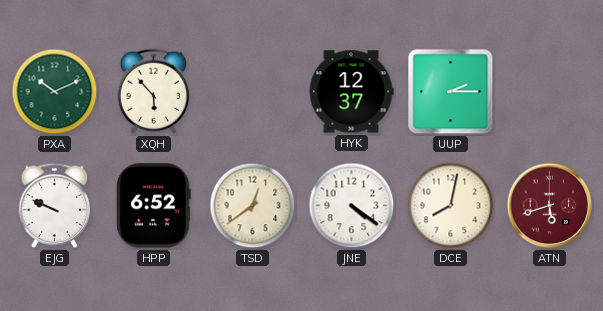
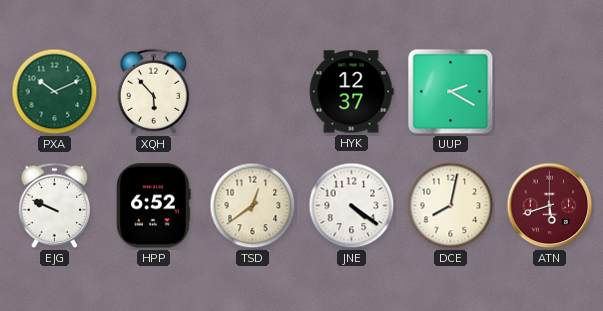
UUP: 2:15 -> 2:20
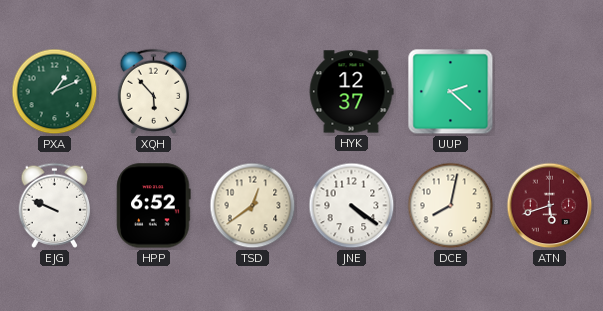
PXA: 10:11 -> 1:11
UUP: 2:20 -> 2:22
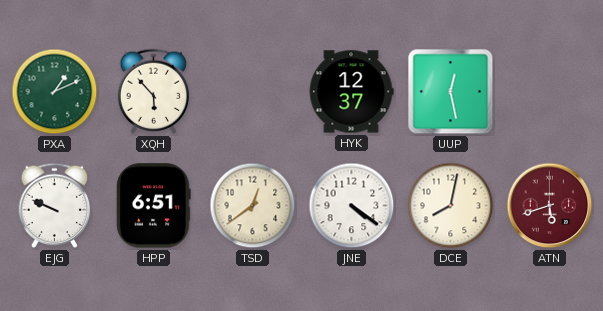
UUP: 2:22 -> 12:28
HPP: 6:52 -> 6:51
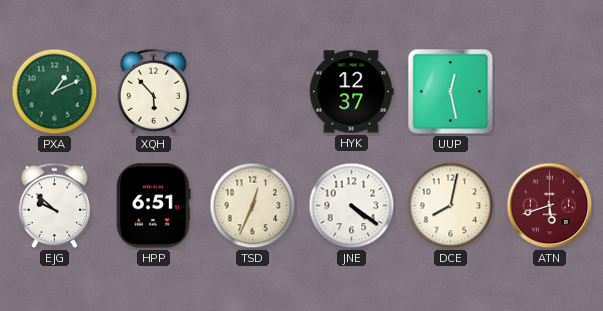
EJG: 9:49 -> 9:52
TSD: 12:39 -> 12:34
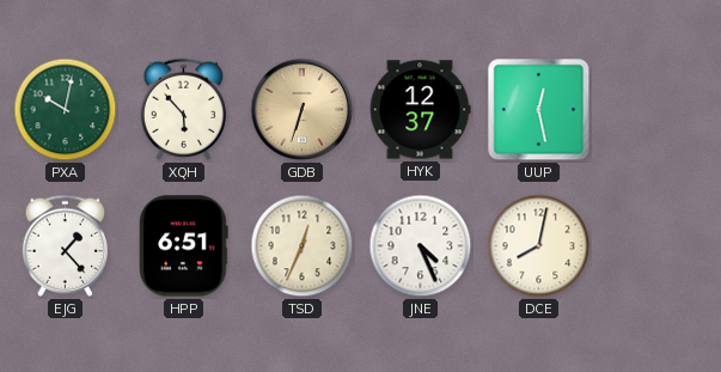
PXA: 1:11 -> 10:02
GDB: none -> 6:33
EJG: 9:52 -> 1:23
JNE: 4:21 -> 4:26
ATN: 5:42 -> none
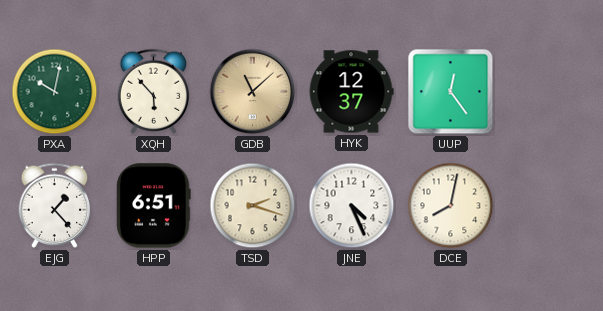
GDB: 6:33 -> 11:08
UUP: 12:28 -> 12:24
TSD: 12:34 -> 2:18
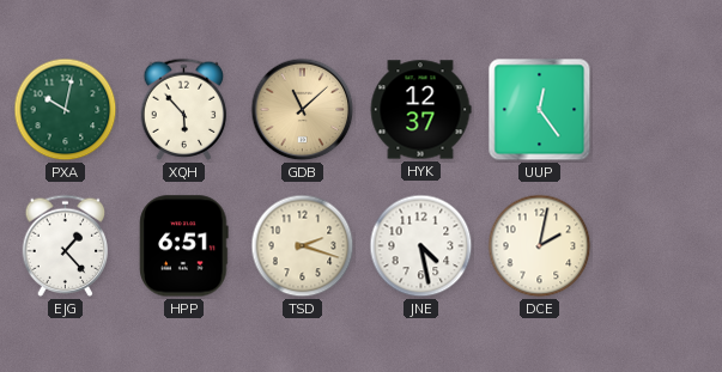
JNE: 4:26 -> 4:28
DCE: 8:02 -> 2:02
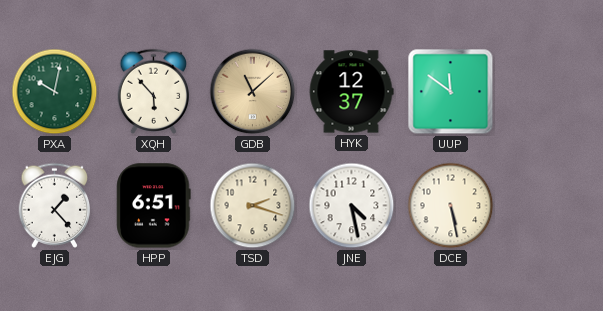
UUP: 12:24 -> 11:51
DCE: 2:02 -> 5:28
